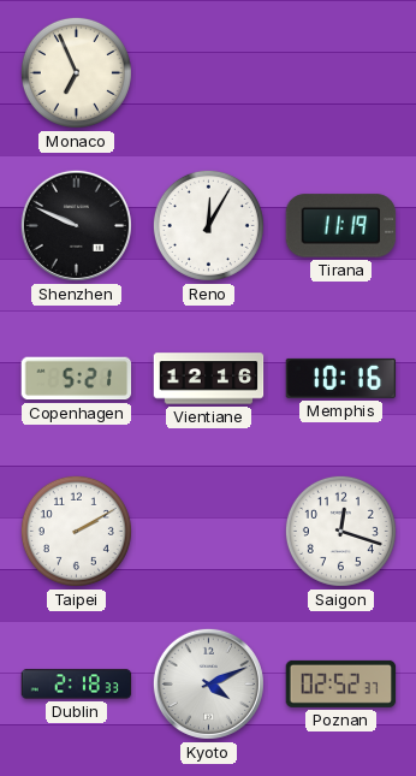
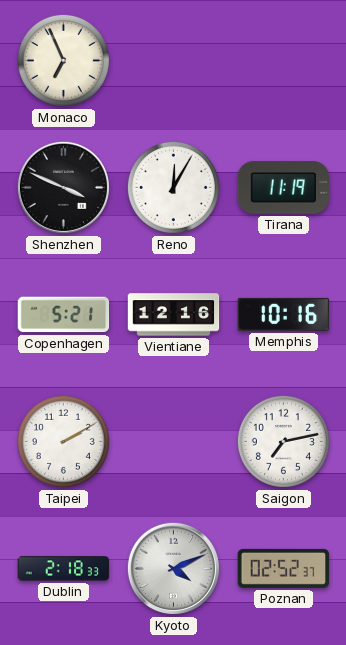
Shenzhen: 9:49 -> 3:49
Saigon: 12:18 -> 7:13
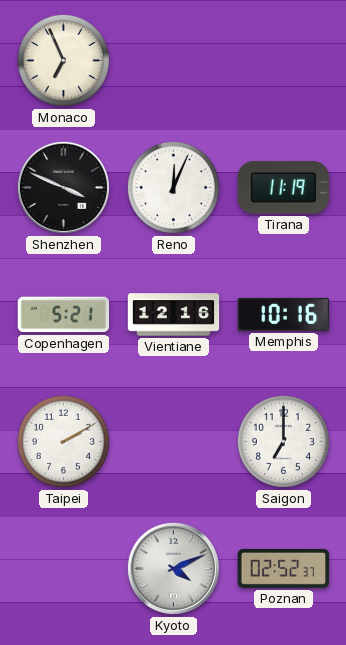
Reno: 12:05 -> 12:04
Saigon: 7:13 -> 7:00
Dublin: 2:18 -> none
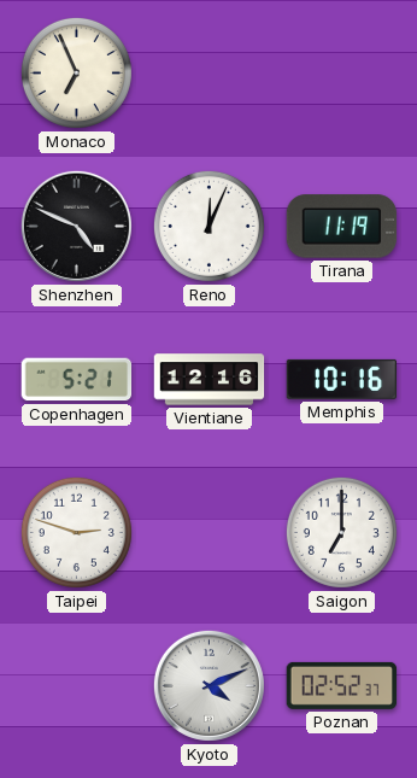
Shenzhen: 3:49 -> 4:49
Taipei: 2:10 -> 2:48
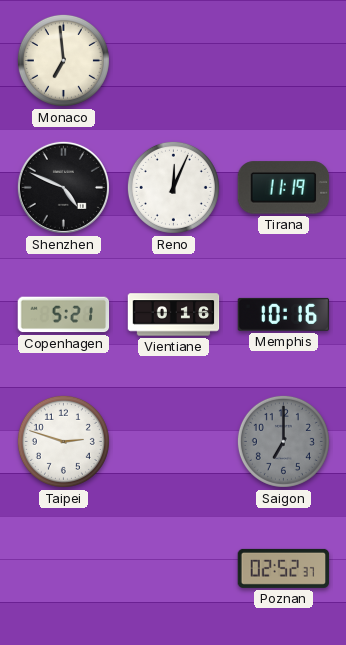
Monaco: 6:56 -> 6:59
Vientiane: 12:16 -> 0:16
Saigon dial: white -> grey
Kyoto: 4:11 -> none
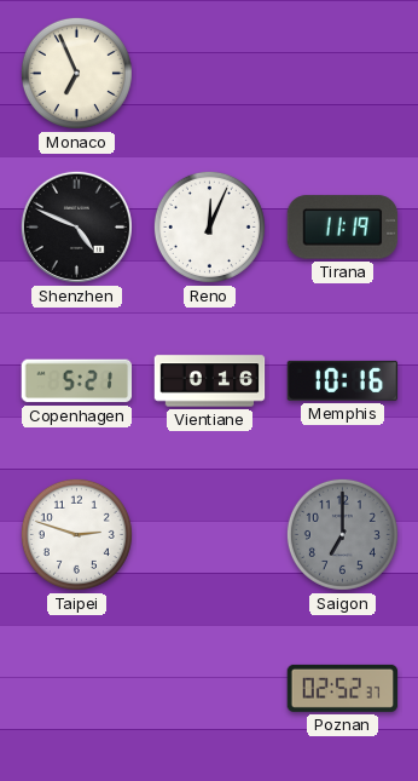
Monaco: 6:59 -> 6:56
